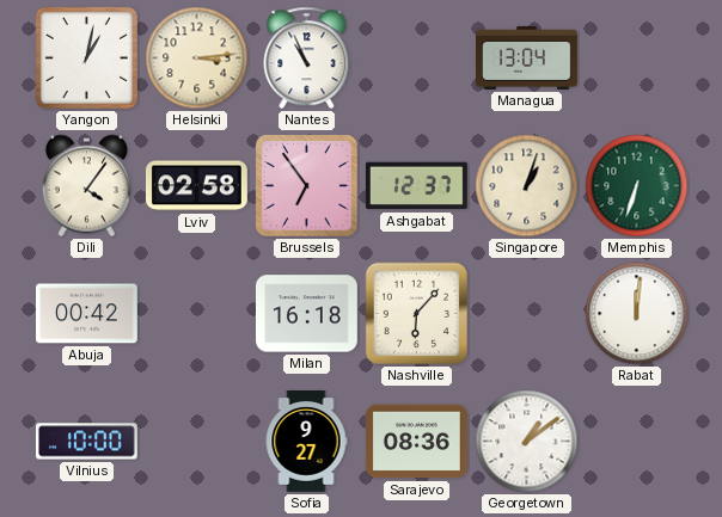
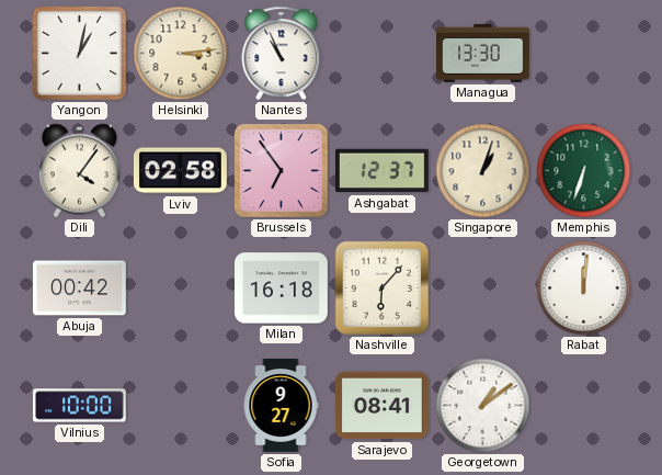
Managua: 13:04 -> 13:30
Sarajevo: 08:36 -> 08:41
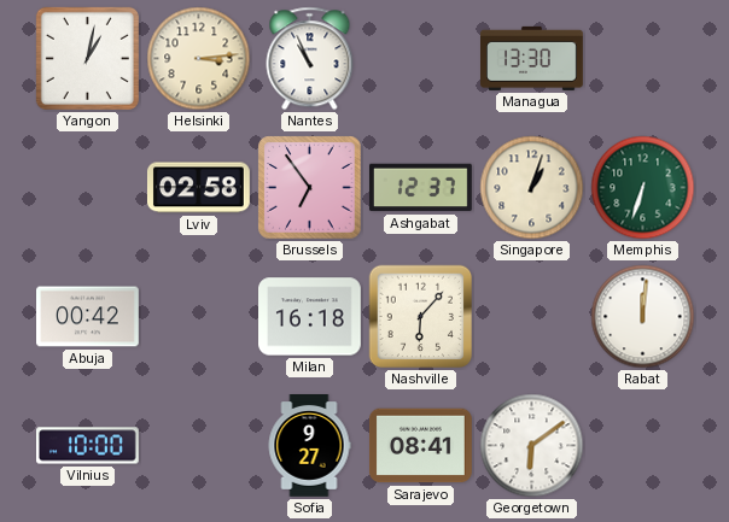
Dili: 4:06 -> none
Georgetown: 1:09 -> 6:09
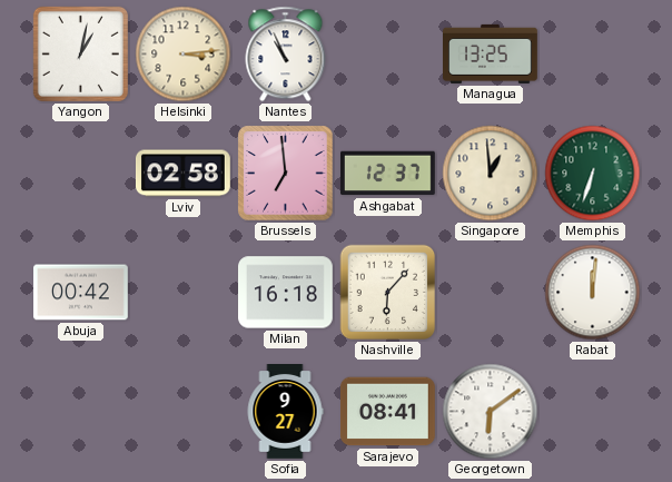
Managua: 13:30 -> 13:25
Brussels: 6:54 -> 6:59
Singapore: 1:03 -> 12:59
Vilnius: 10:00 -> none
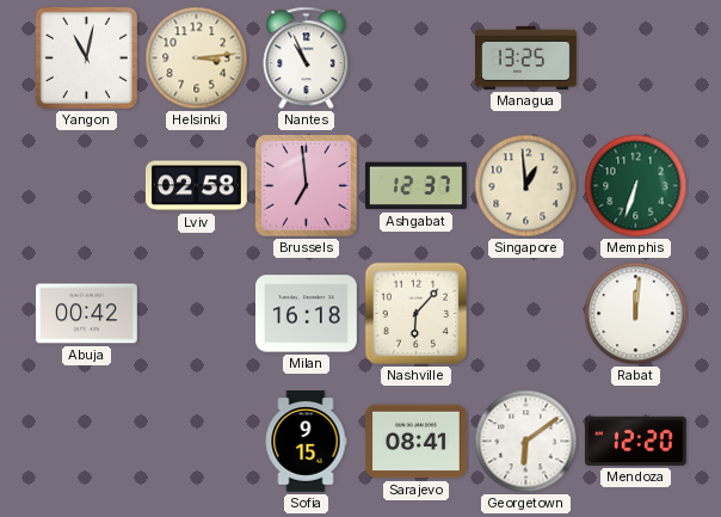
Yangon: 1:02 -> 11:02
Sofia: 9:27 -> 9:15
Mendoza: none -> 12:20
